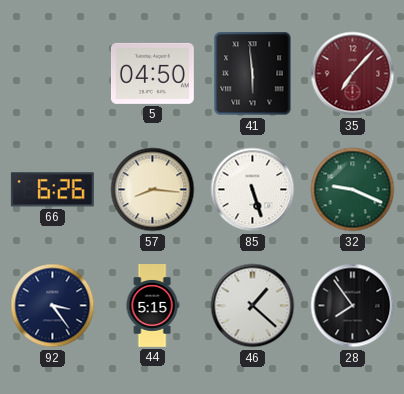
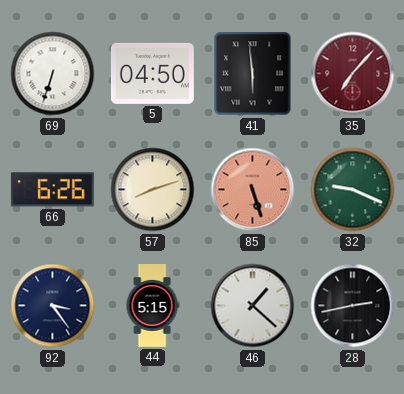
69: none -> 6:33
57: 8:16 -> 8:12
85 dial: white -> salmon
28: 7:54 -> 2:43
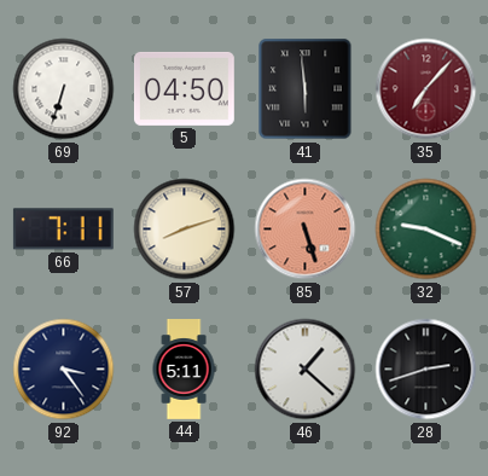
66: 6:26 -> 7:11
44: 5:15 -> 5:11
28: 2:43 -> 2:42
